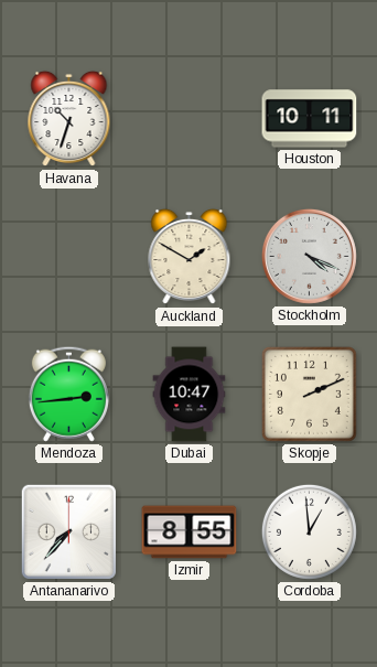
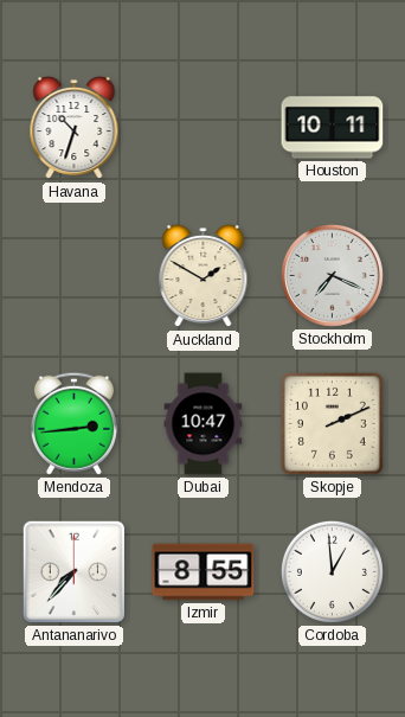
Stockholm: 4:19 -> 7:19
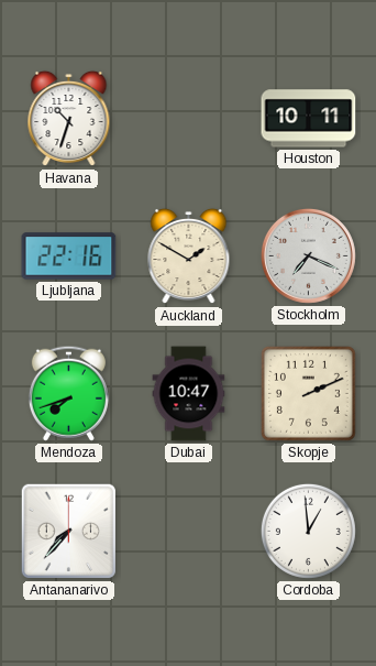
Ljubljana: none -> 22:16
Mendoza: 2:44 -> 7:42
Izmir: 8:55 -> none
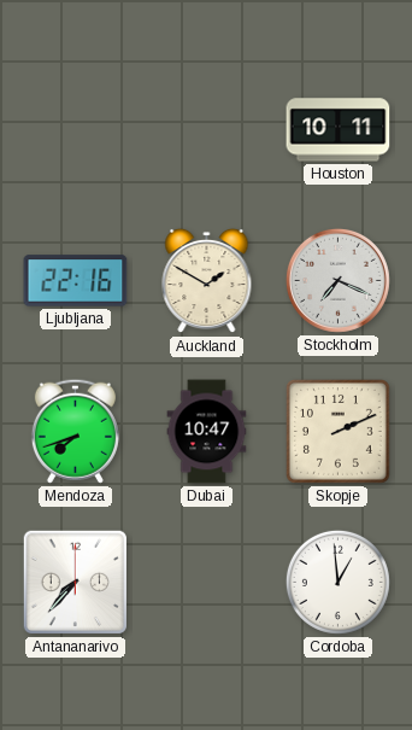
Havana: 10:33 -> none
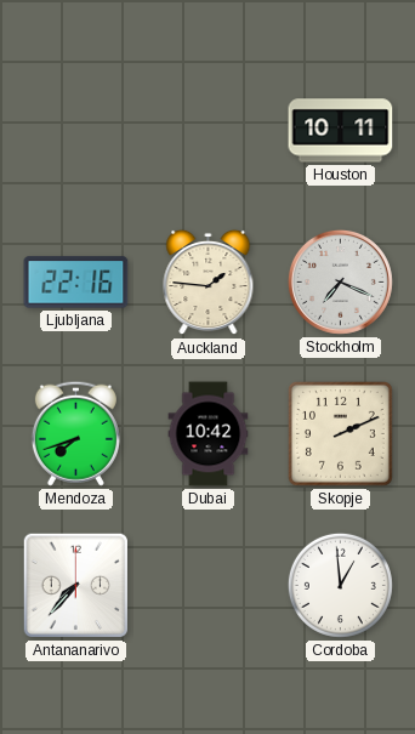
Auckland: 1:50 -> 1:46
Dubai: 10:47 -> 10:42
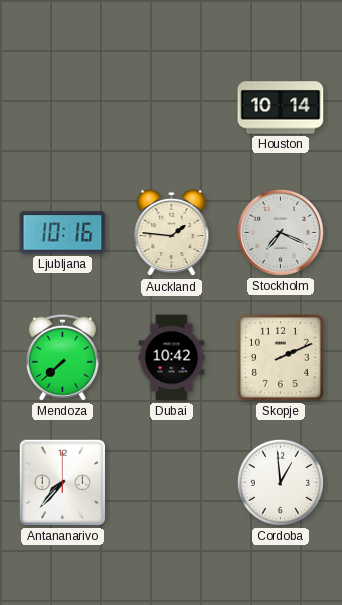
Houston: 10:11 -> 10:14
Ljubljana: 22:16 -> 10:16
Mendoza: 7:42 -> 7:38
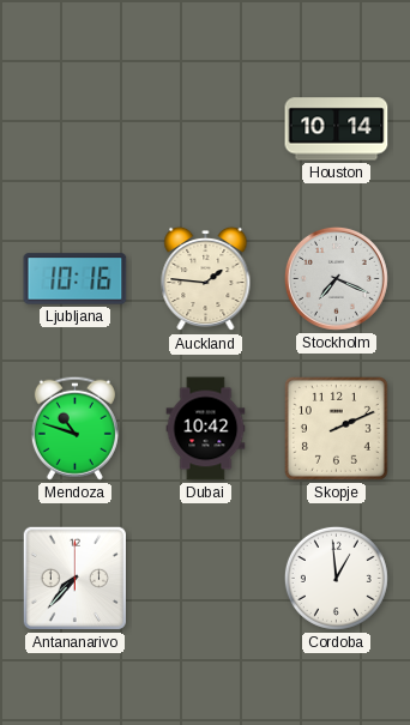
Mendoza: 7:38 -> 10:48
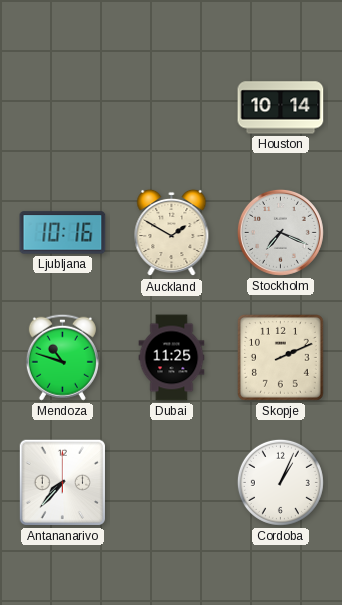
Auckland: 1:46 -> 1:50
Dubai: 10:42 -> 11:25
Cordoba: 12:59 -> 1:04
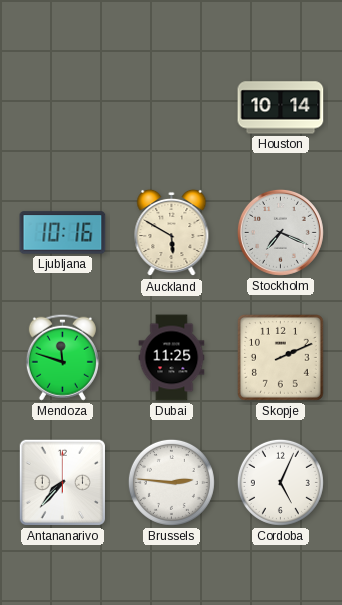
Auckland: 1:50 -> 5:50
Mendoza: 10:48 -> 11:48
Brussels: none -> 2:46
Cordoba: 1:04 -> 5:04
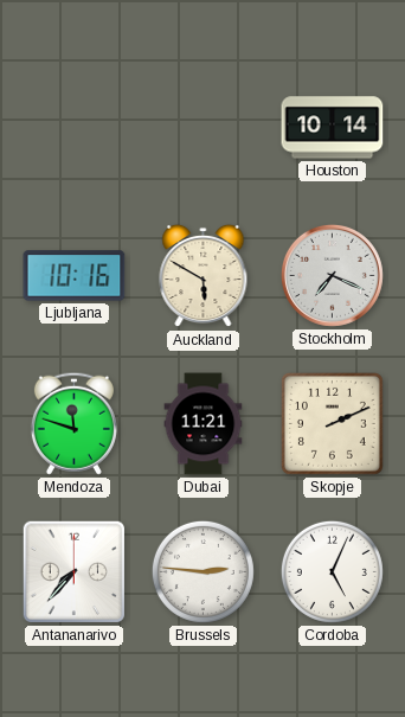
Dubai: 11:25 -> 11:21
